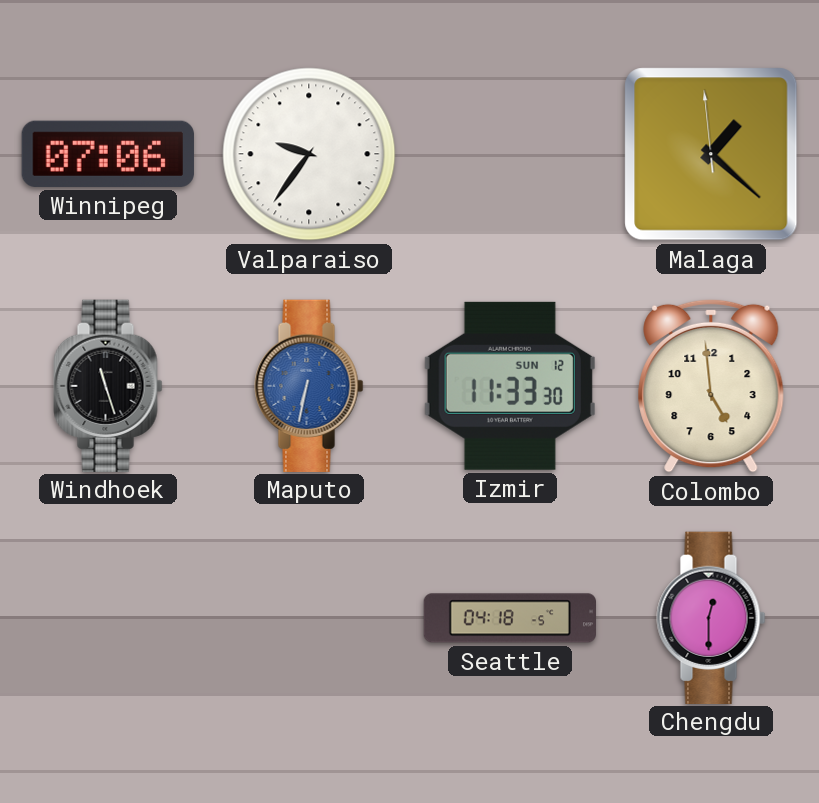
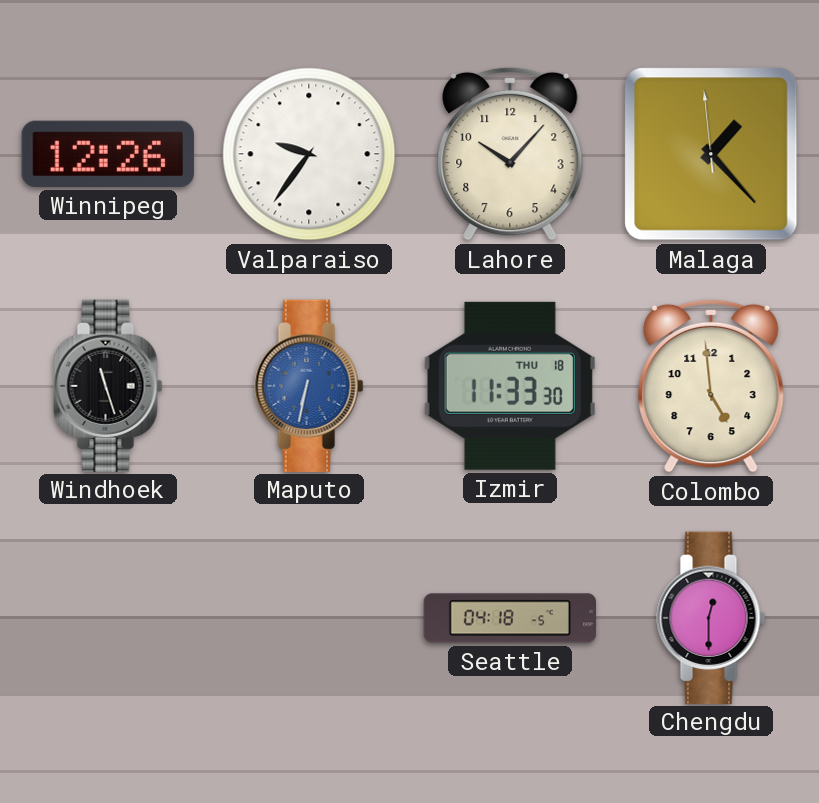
Winnipeg: 07:06 -> 12:26
Lahore: none -> 10:07
Malaga: 1:21 -> 1:22
Izmir date: SUN 12 -> THU 18
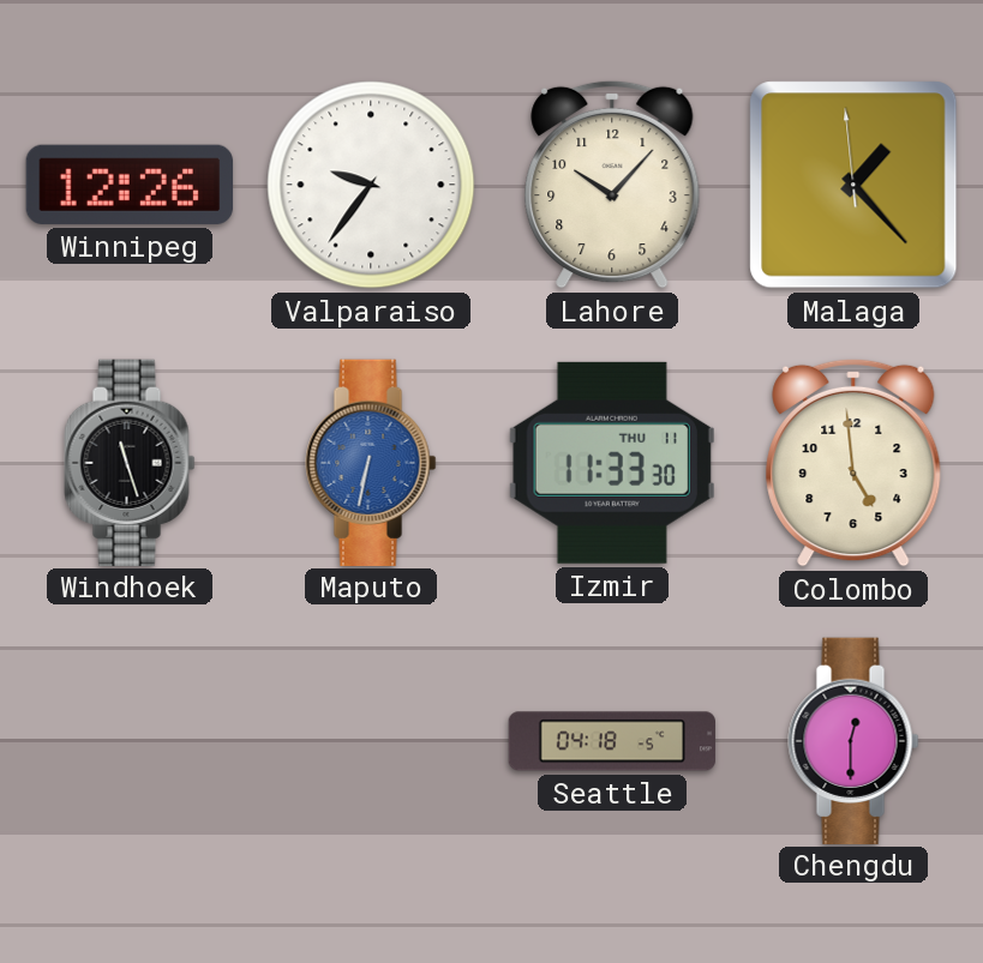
Izmir date: THU 18 -> THU 11
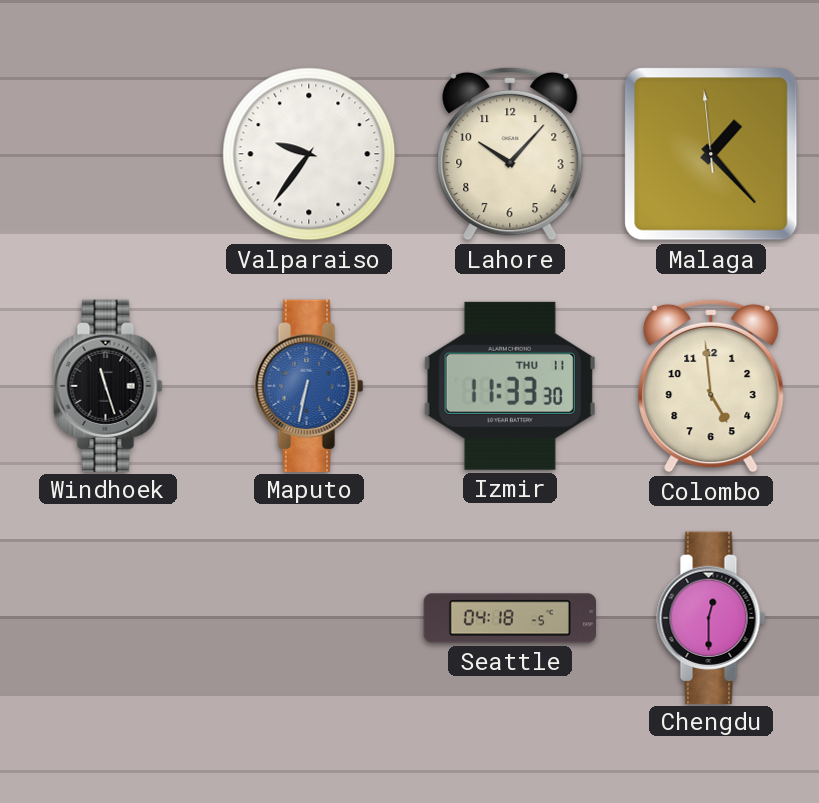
Winnipeg: 12:26 -> none
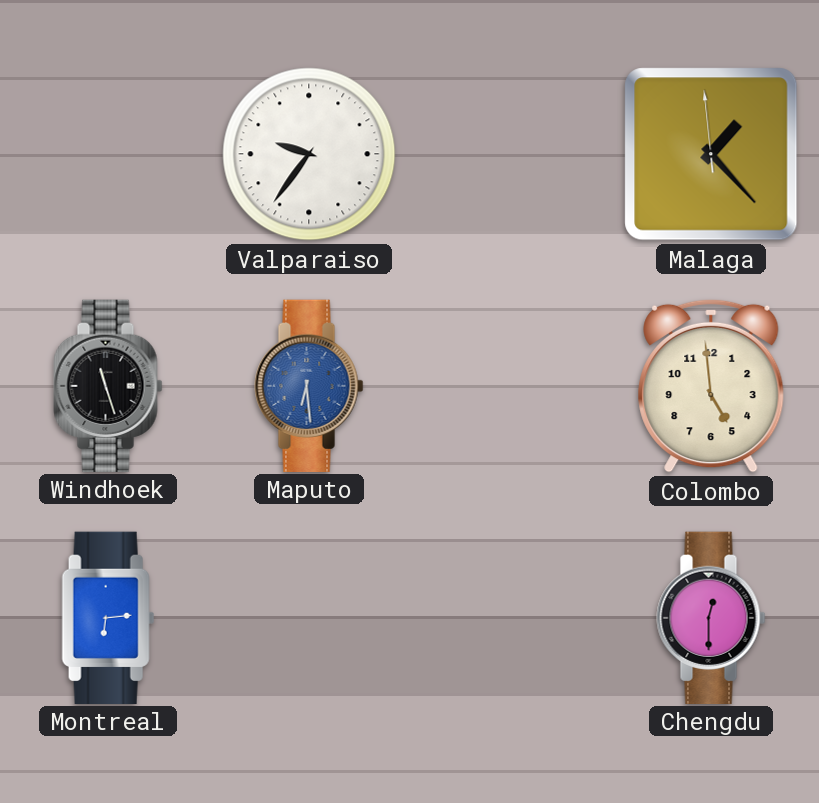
Lahore: 10:07 -> none
Maputo: 6:32 -> 6:29
Izmir: 11:33 -> none
Montreal: none -> 6:14
Seattle: 04:18 -> none
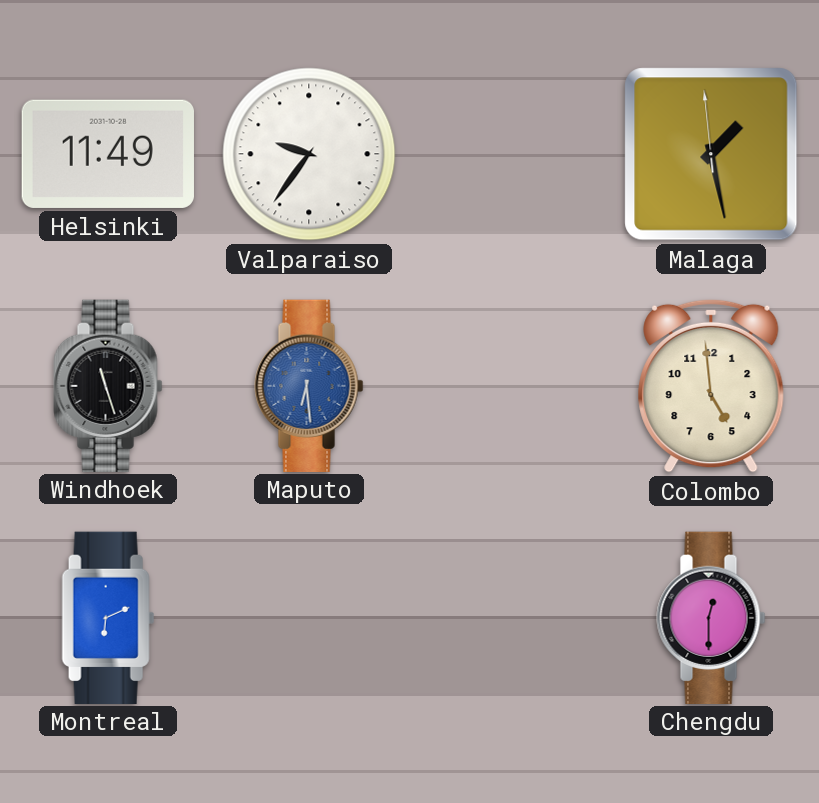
Helsinki: none -> 11:49
Malaga: 1:22 -> 1:27
Montreal: 6:14 -> 6:11
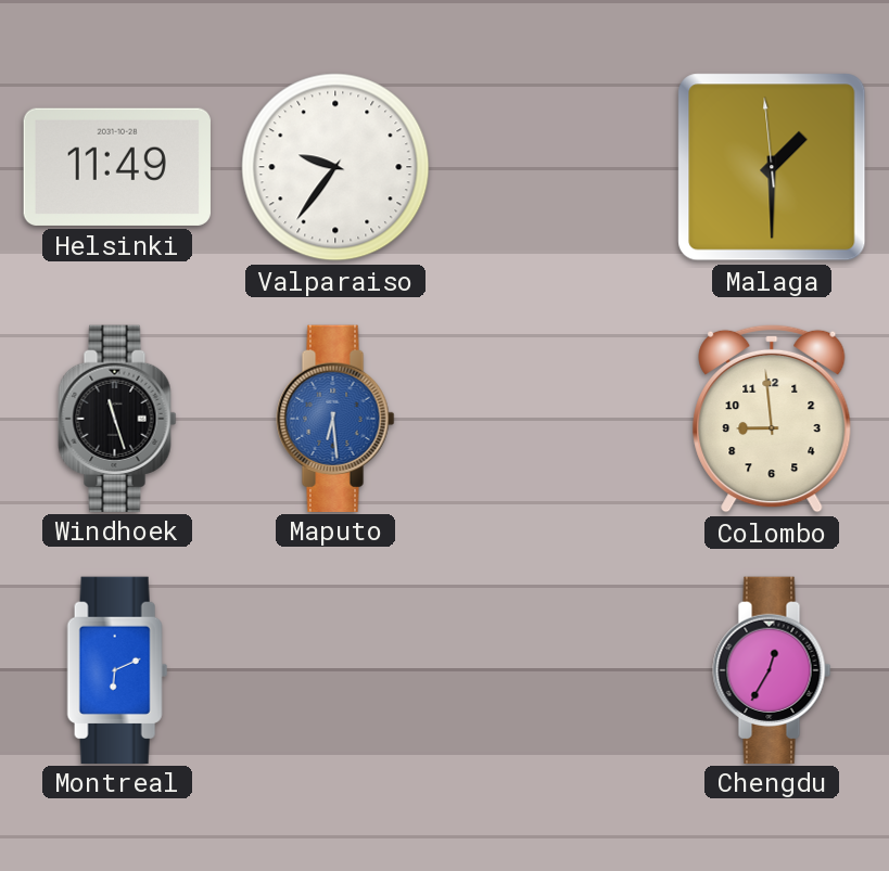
Malaga: 1:27 -> 1:29
Colombo: 4:59 -> 8:59
Chengdu: 12:30 -> 12:35
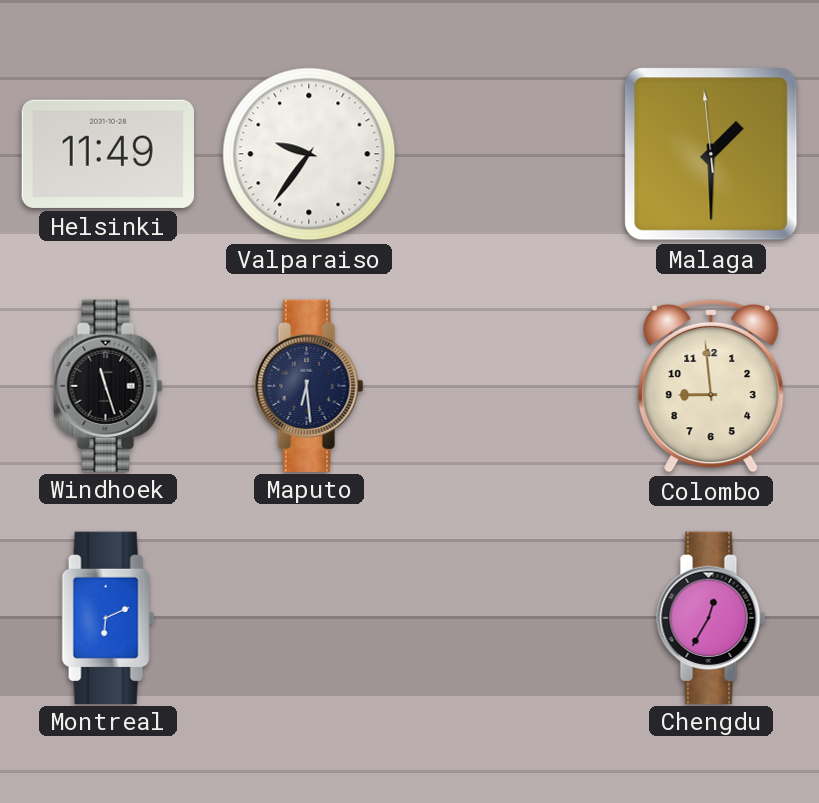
Maputo dial: blue -> navy
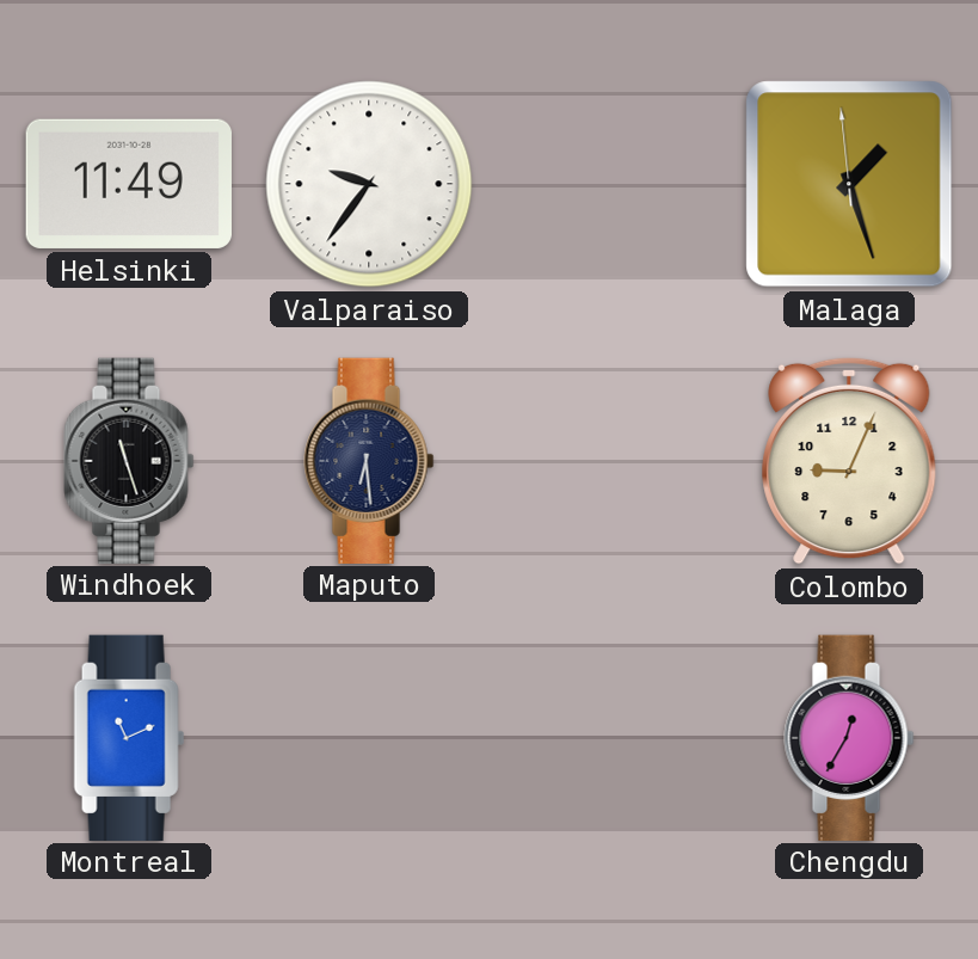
Malaga: 1:29 -> 1:26
Colombo: 8:59 -> 9:04
Montreal: 6:11 -> 11:11
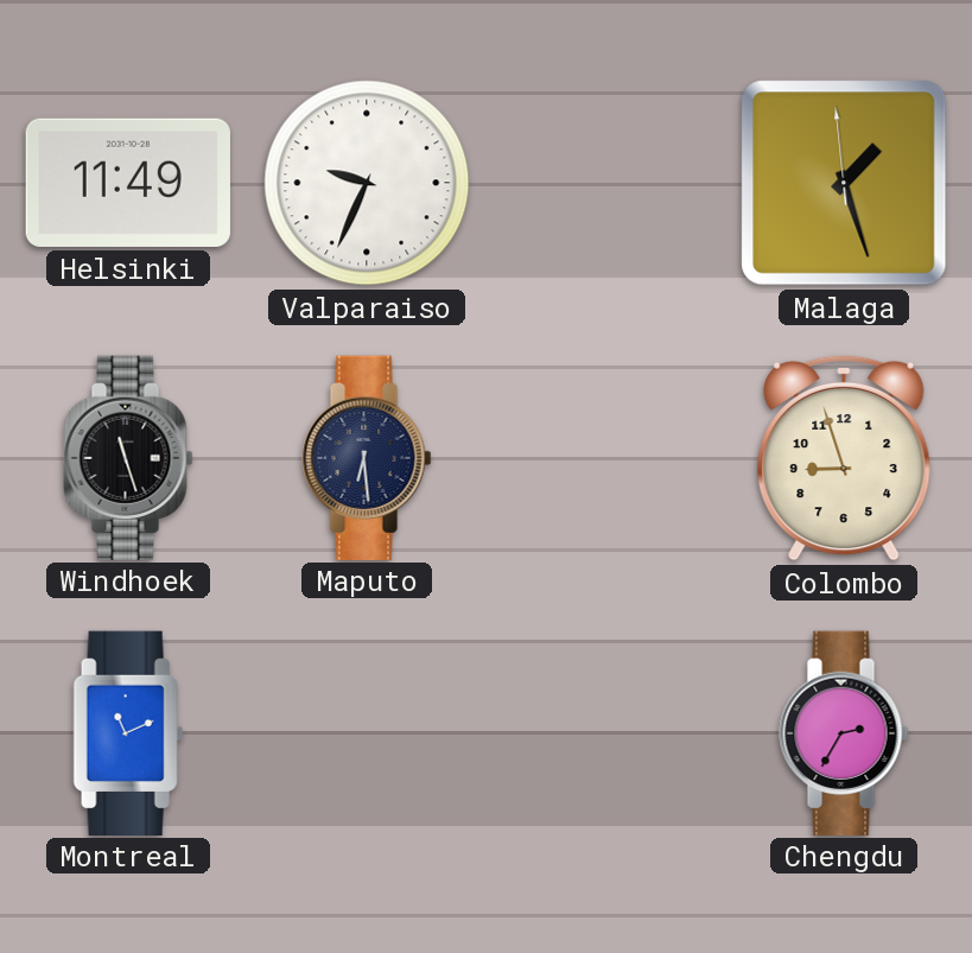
Valparaiso: 9:36 -> 9:34
Colombo: 9:04 -> 8:57
Chengdu: 12:35 -> 2:35
